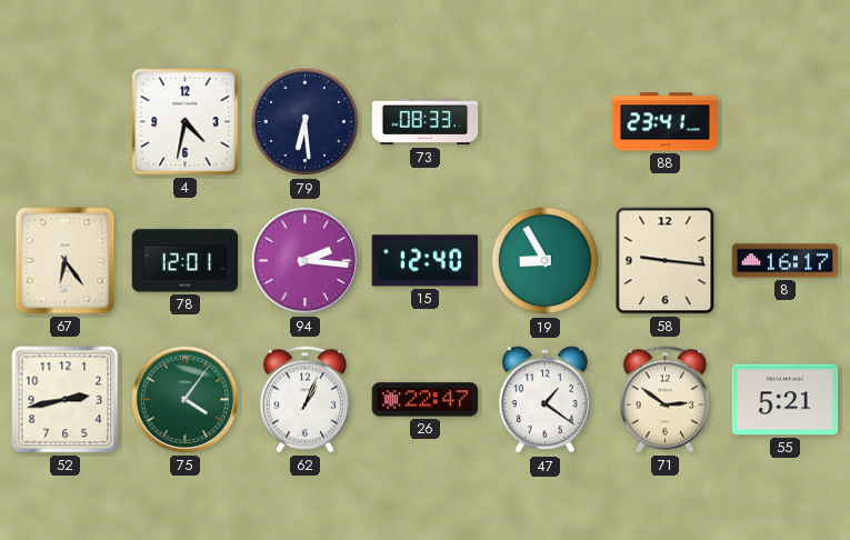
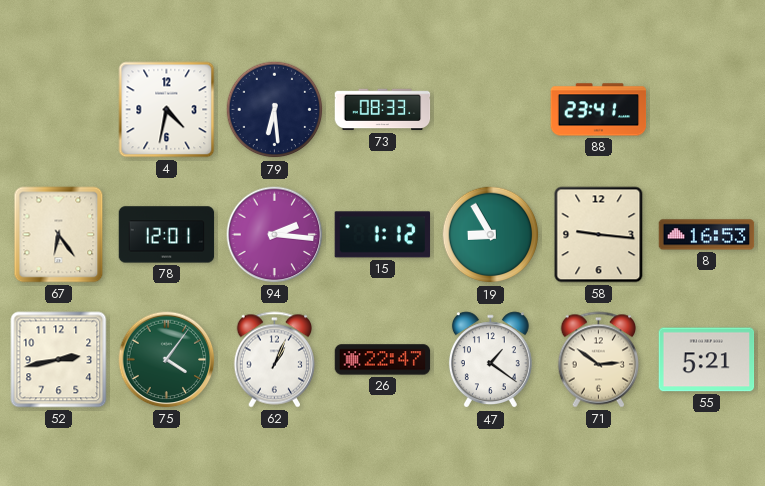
15: 12:40 -> 1:12
8: 16:17 -> 16:53
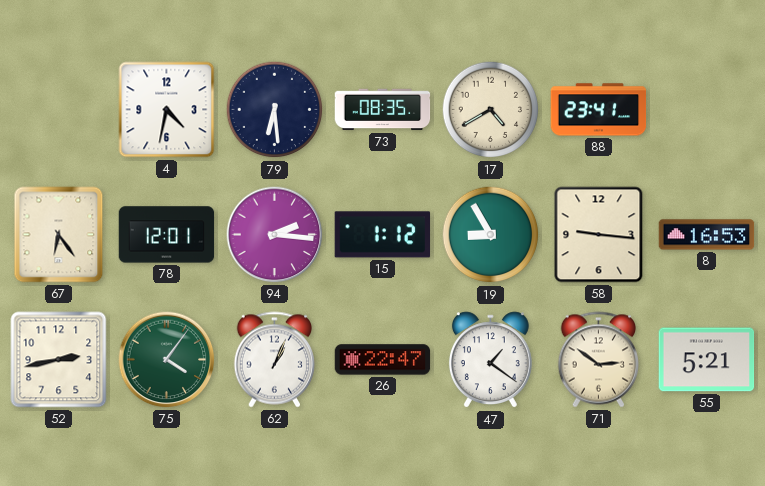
73: 08:33 -> 08:35
17: none -> 4:40
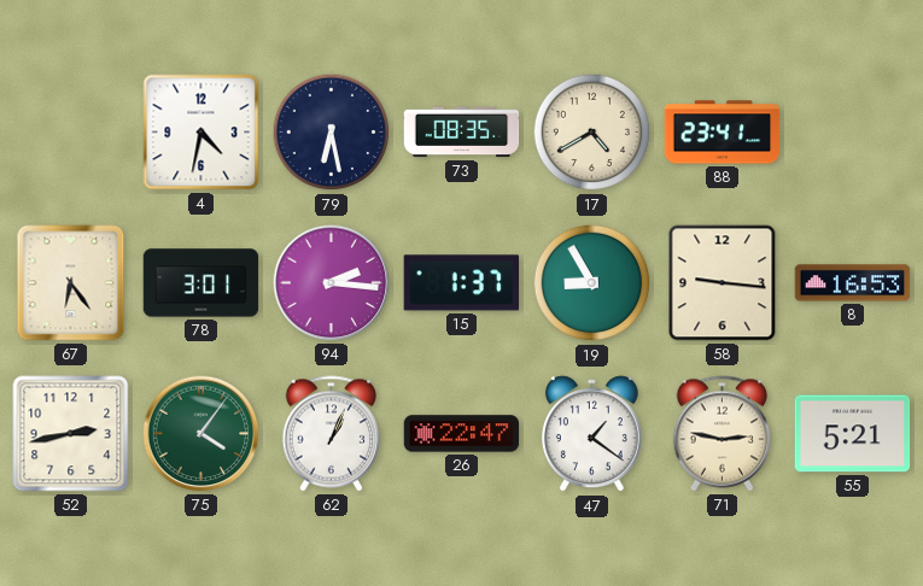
79: 6:29 -> 6:28
78: 12:01 -> 3:01
15: 1:12 -> 1:37
71: 2:51 -> 2:47
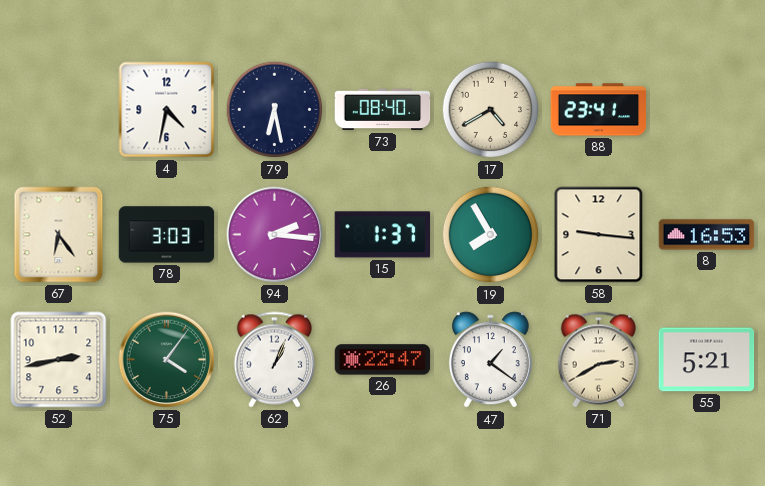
73: 08:35 -> 08:40
78: 3:01 -> 3:03
19: 8:55 -> 7:55
71: 2:47 -> 2:40
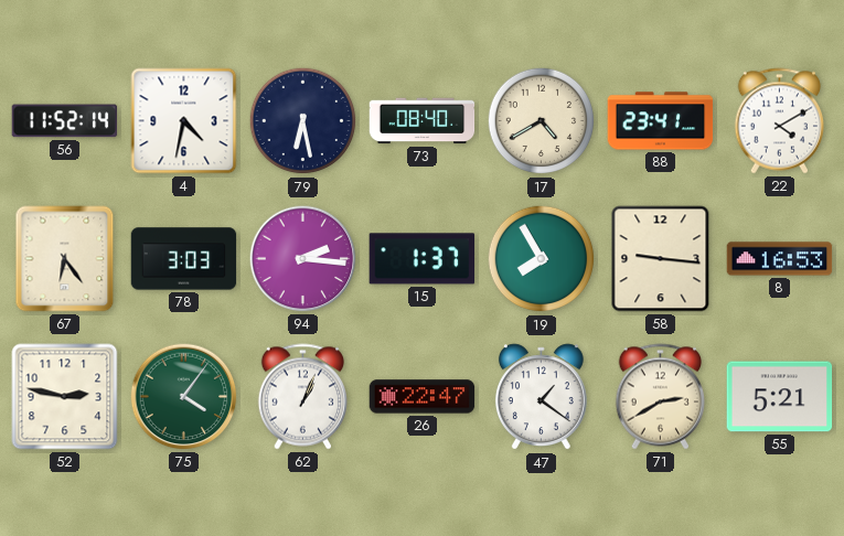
56: none -> 11:52
22: none -> 4:10
52: 2:43 -> 2:47
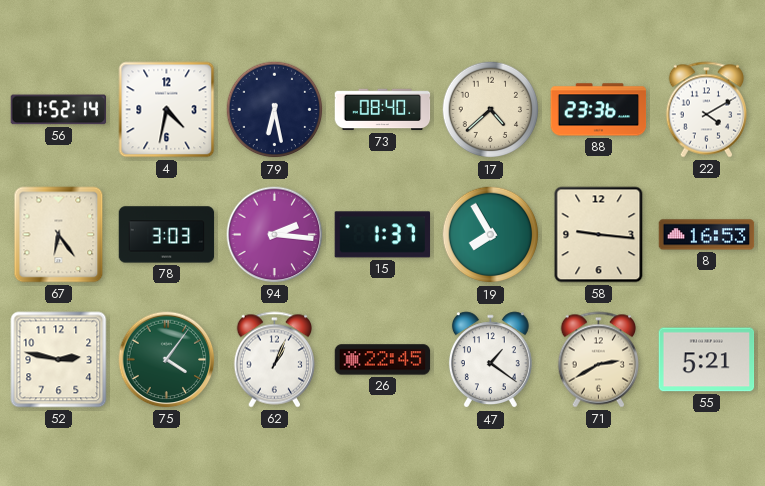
17: 4:40 -> 4:38
88: 23:41 -> 23:36
26: 22:47 -> 22:45
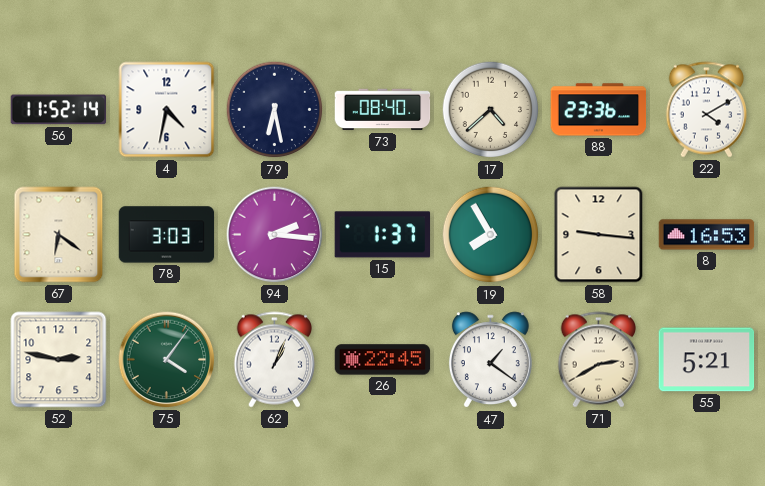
67: 6:24 -> 6:21
